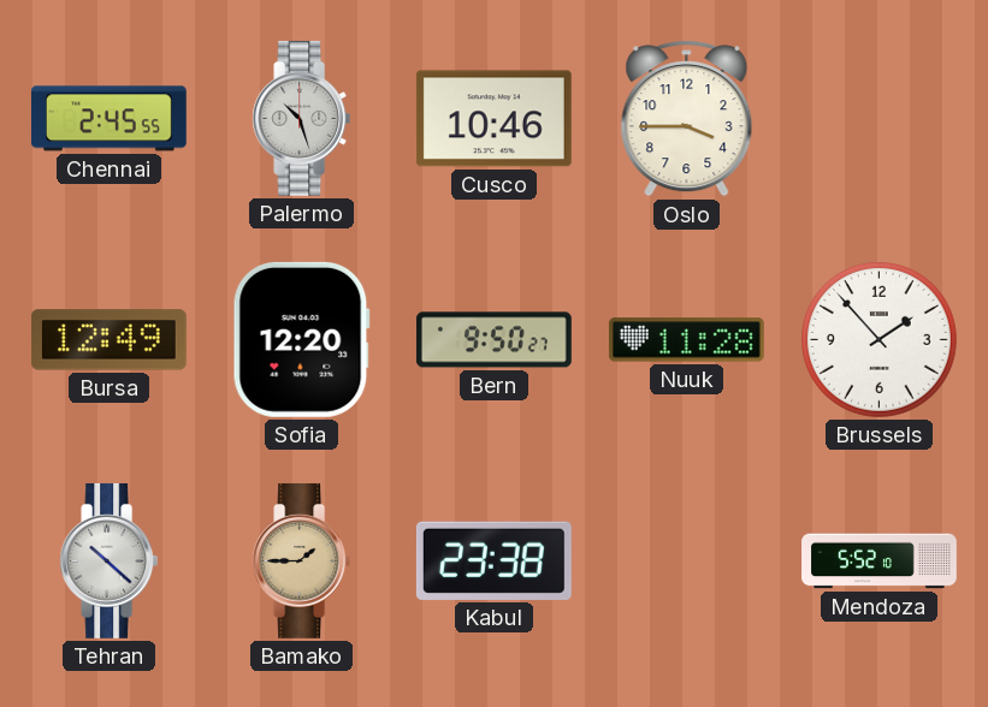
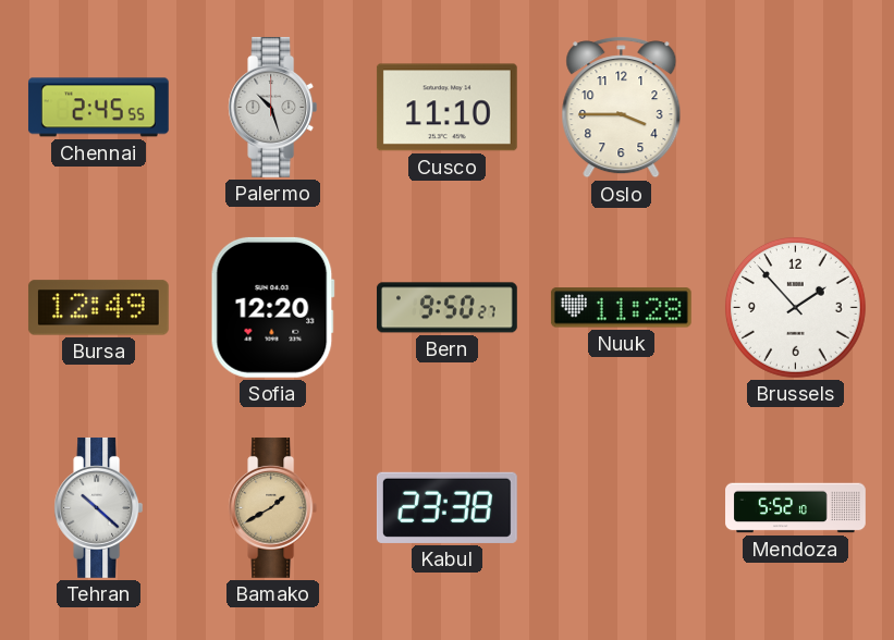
Cusco: 10:46 -> 11:10
Bamako: 1:45 -> 1:40
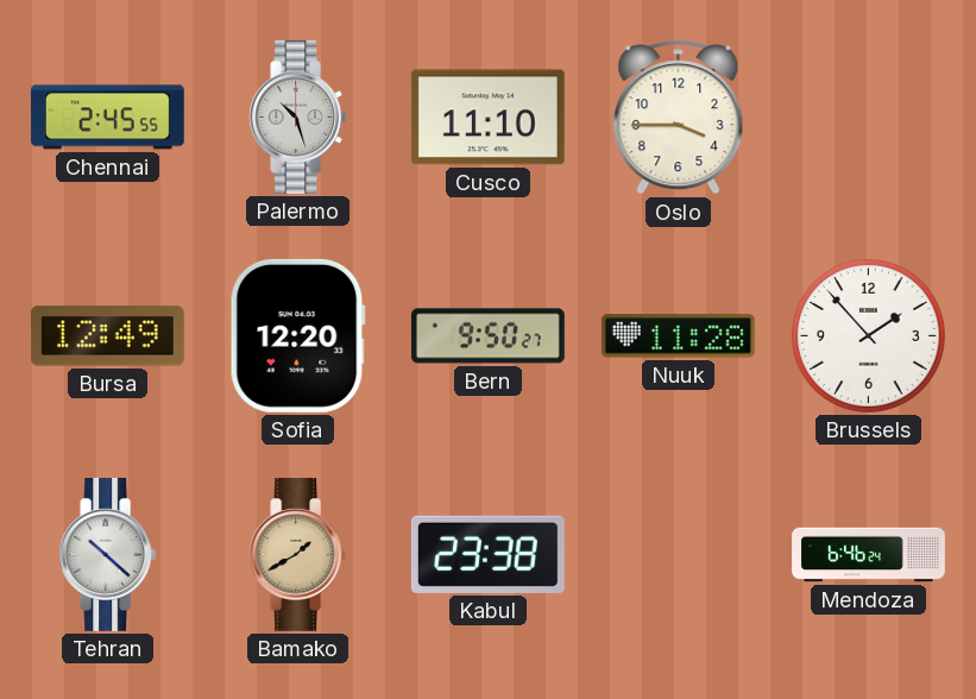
Mendoza: 5:52 -> 6:46
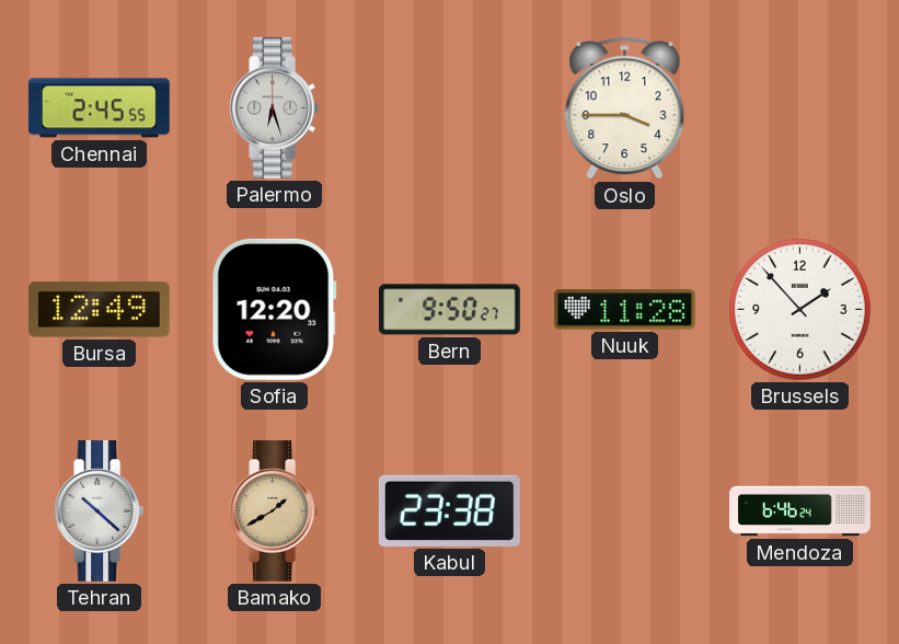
Palermo: 10:27 -> 6:27
Cusco: 11:10 -> none
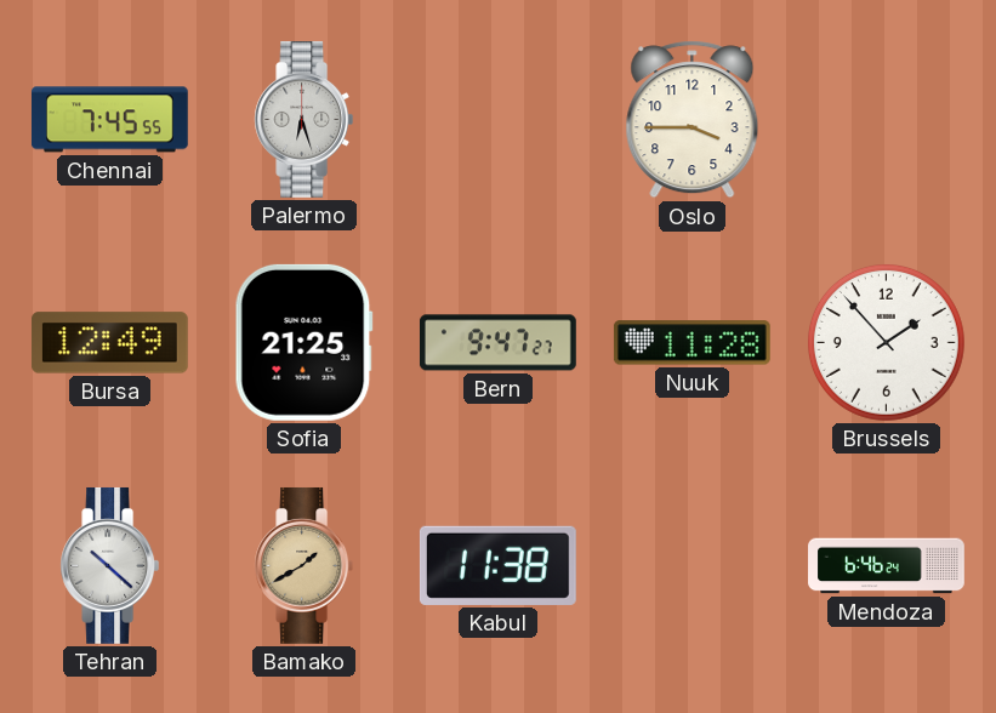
Chennai: 2:45 -> 7:45
Sofia: 12:20 -> 21:25
Bern: 9:50 -> 9:47
Kabul: 23:38 -> 11:38
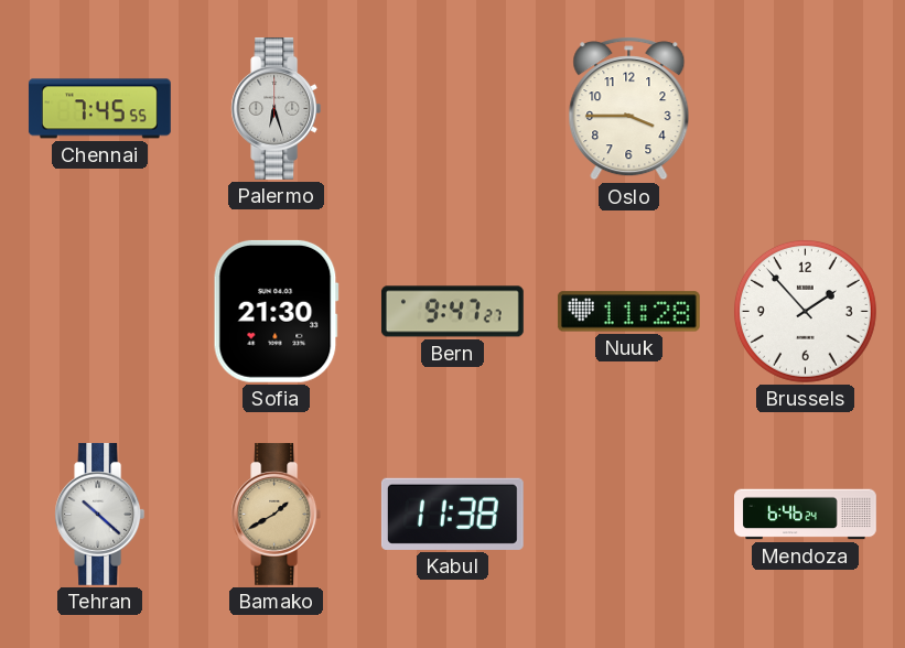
Bursa: 12:49 -> none
Sofia: 21:25 -> 21:30
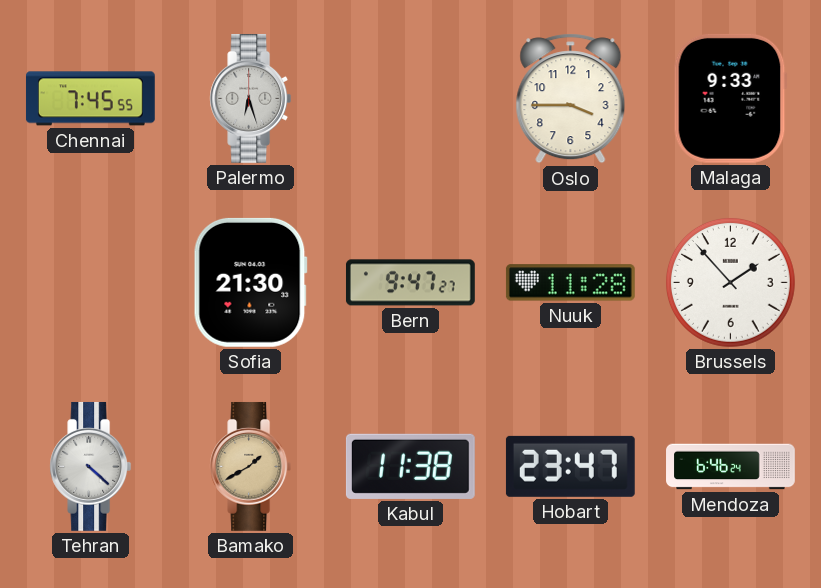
Malaga: none -> 9:33
Tehran: 10:22 -> 4:22
Hobart: none -> 23:47
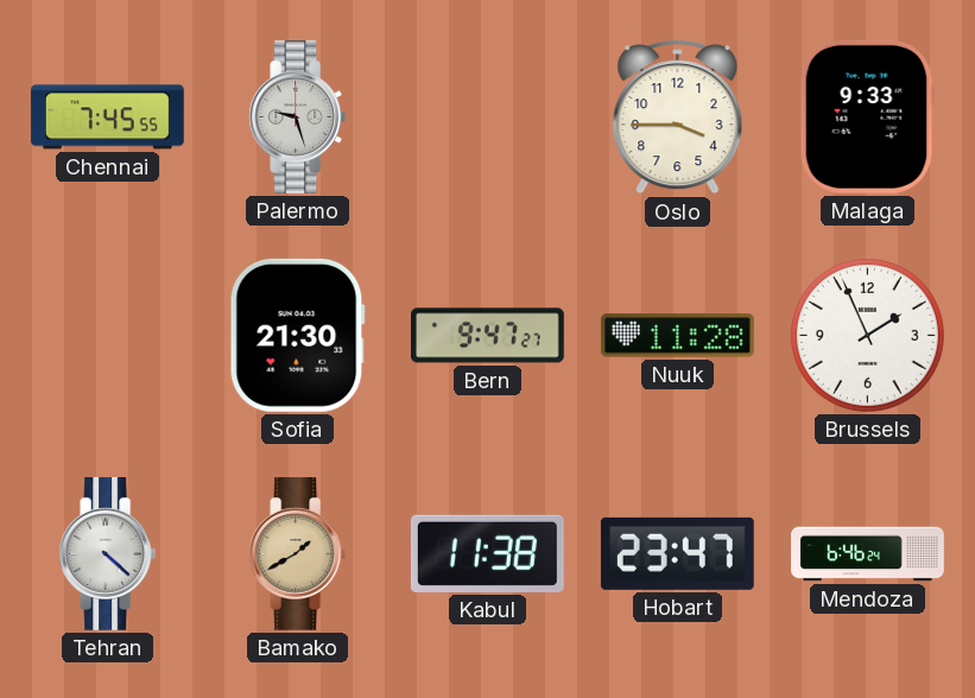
Palermo: 6:27 -> 9:27
Brussels: 1:53 -> 1:56
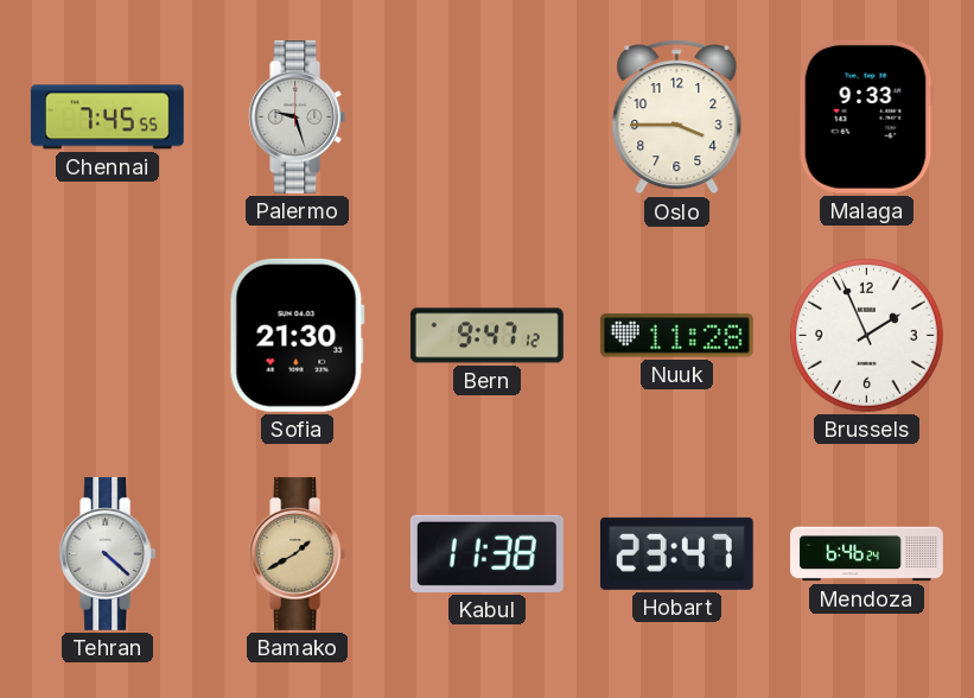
Bern: 9:47:27 -> 9:47:12
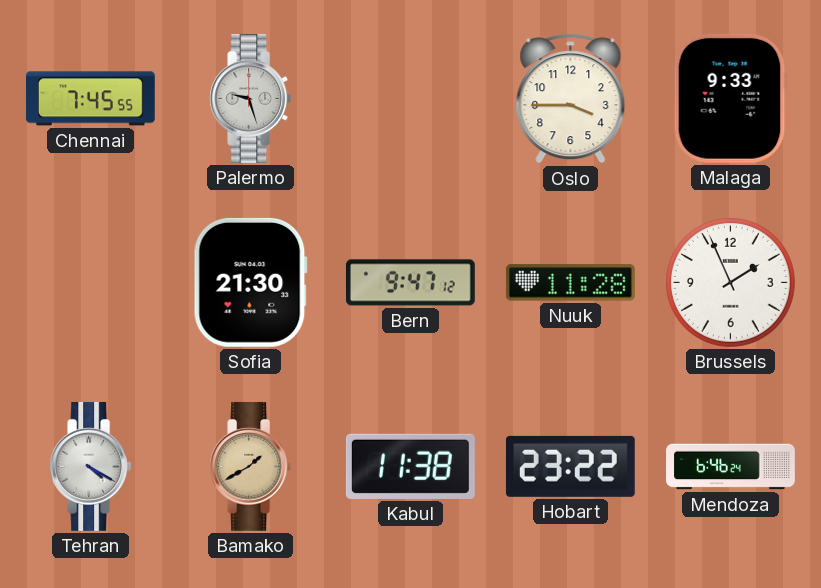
Tehran: 4:22 -> 4:20
Hobart: 23:47 -> 23:22
